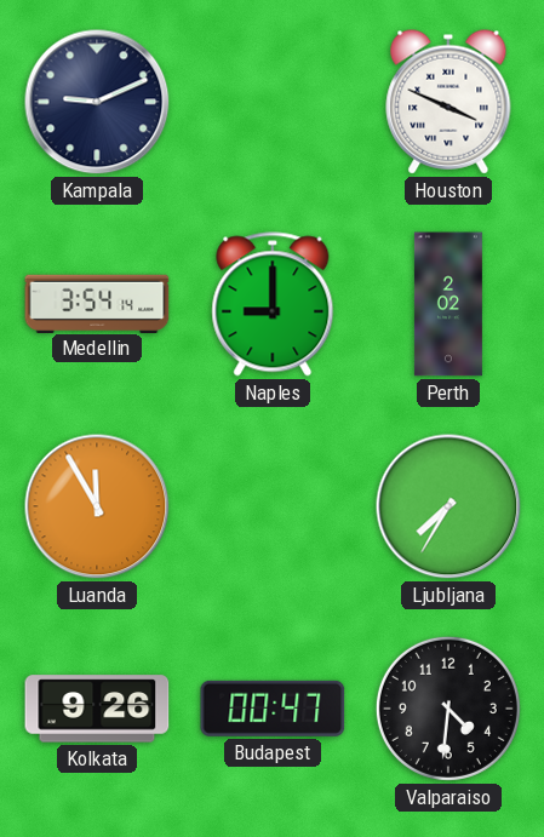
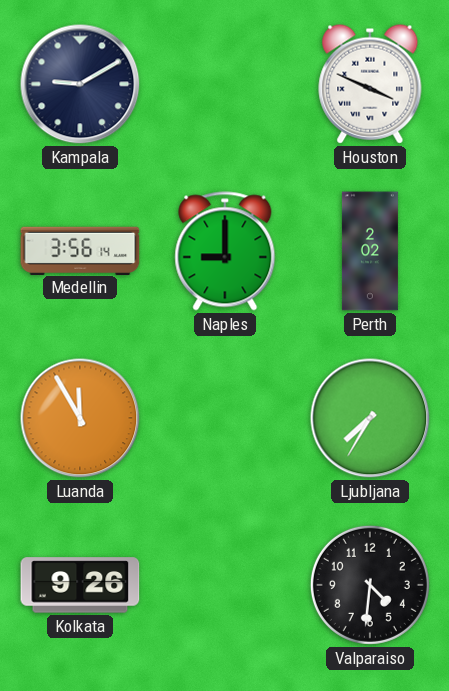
Kampala: 9:11 -> 9:10
Medellin: 3:54 -> 3:56
Budapest: 00:47 -> none
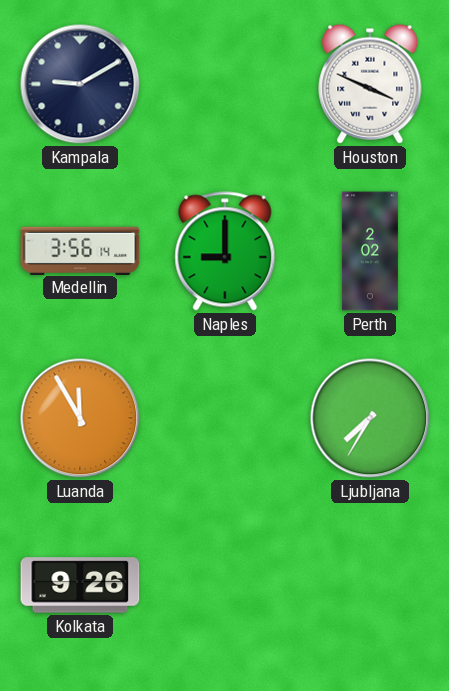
Valparaiso: 4:31 -> none
